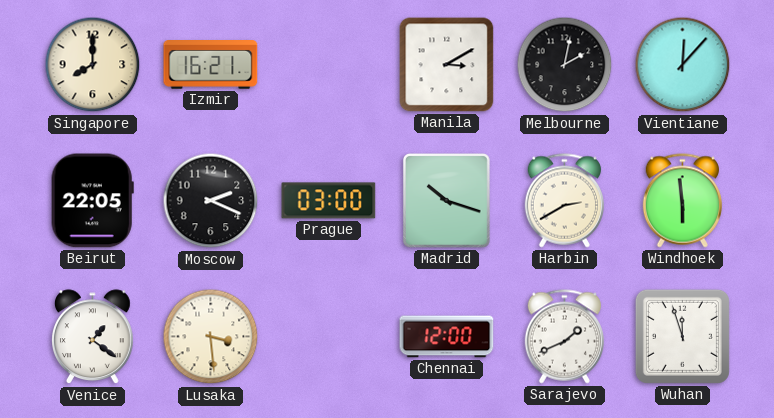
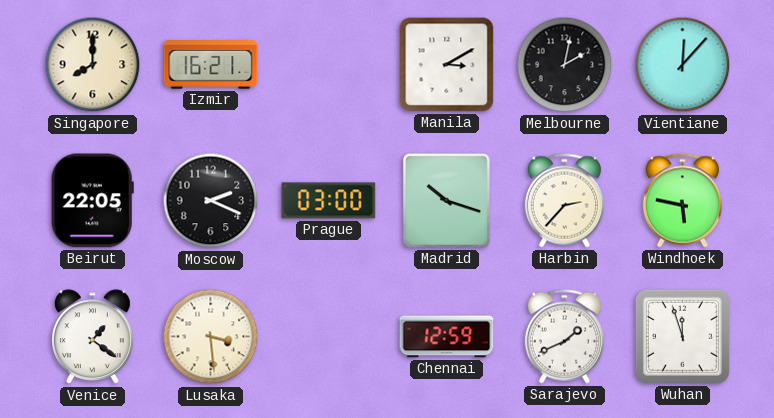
Harbin: 2:40 -> 2:37
Windhoek: 5:59 -> 5:47
Chennai: 12:00 -> 12:59
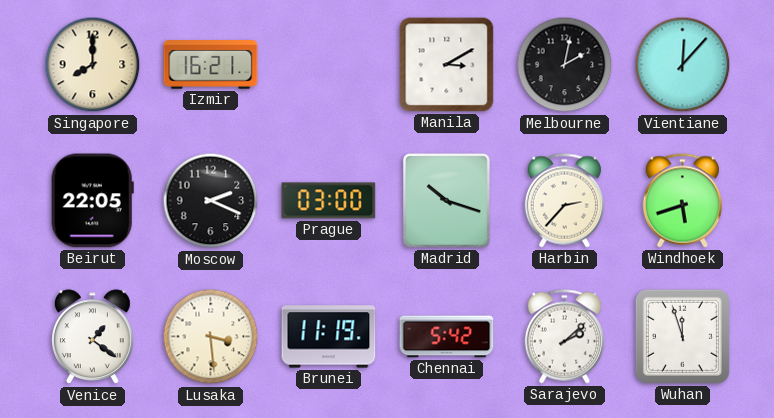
Windhoek: 5:47 -> 5:42
Brunei: none -> 11:19
Chennai: 12:59 -> 5:42
Sarajevo: 1:41 -> 2:08
